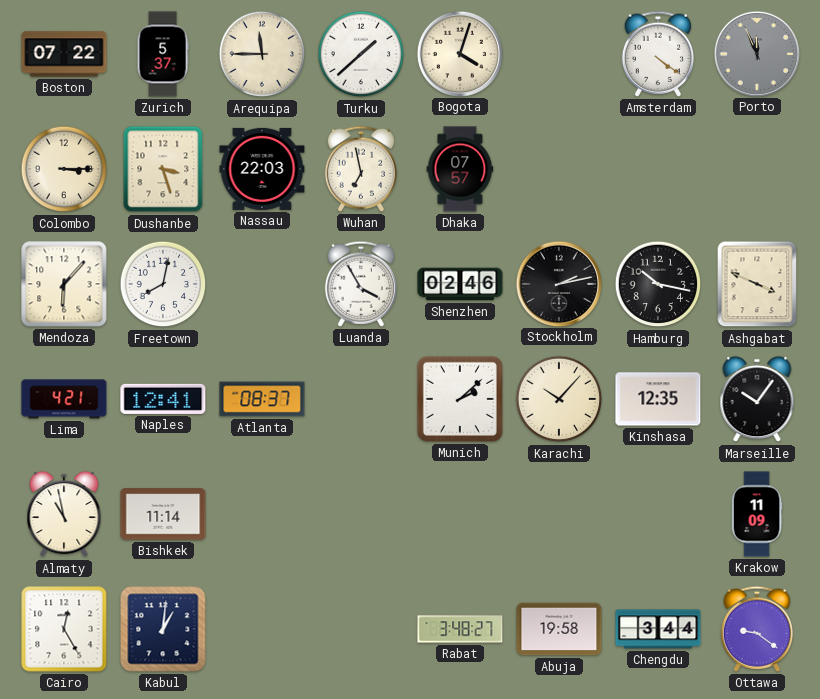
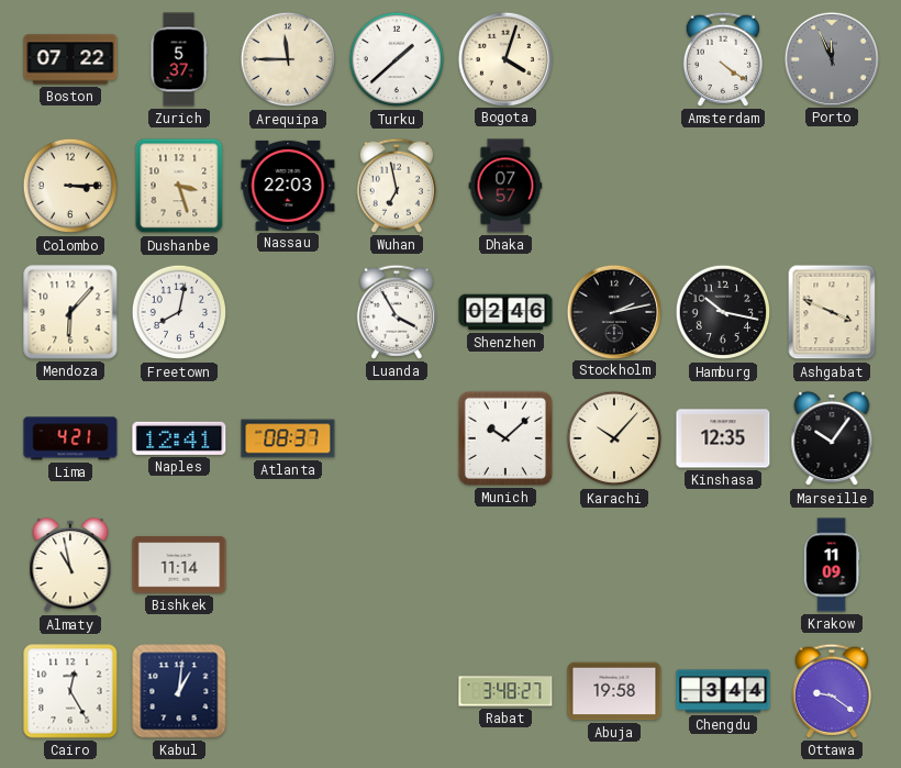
Munich: 2:08 -> 10:08
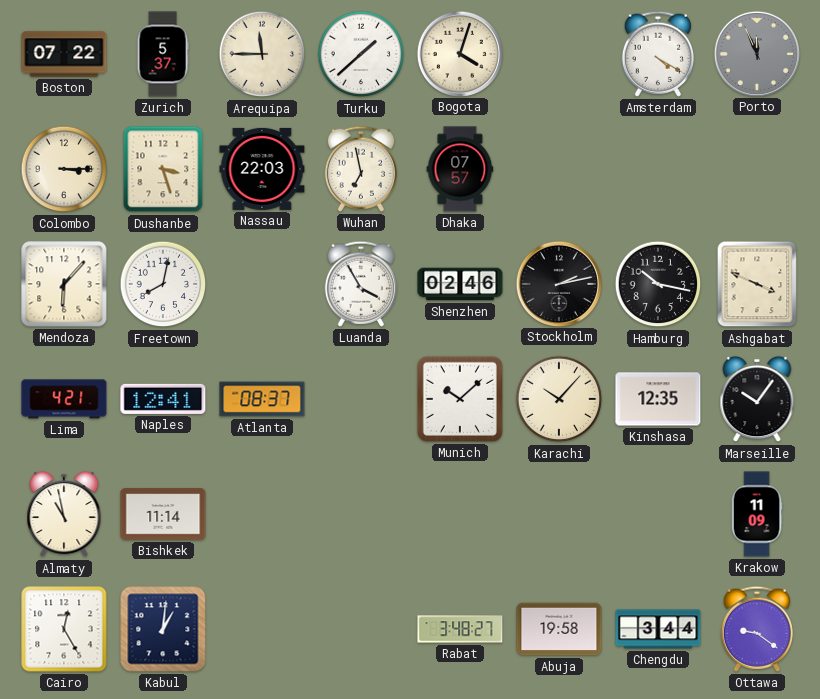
Amsterdam: 4:21 -> 4:20
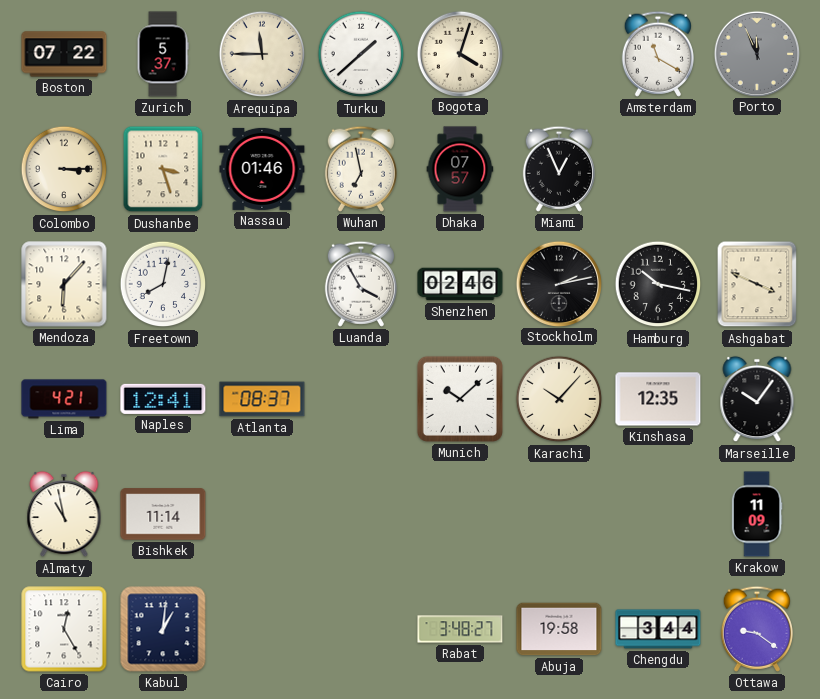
Amsterdam: 4:20 -> 11:20
Nassau: 22:03 -> 01:46
Miami: none -> 12:56
